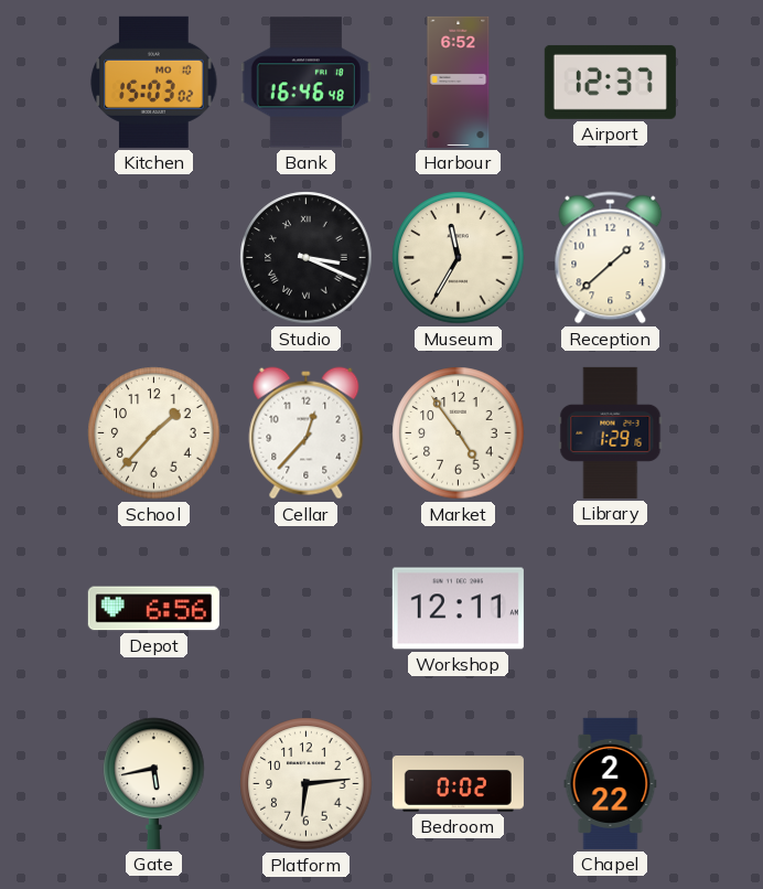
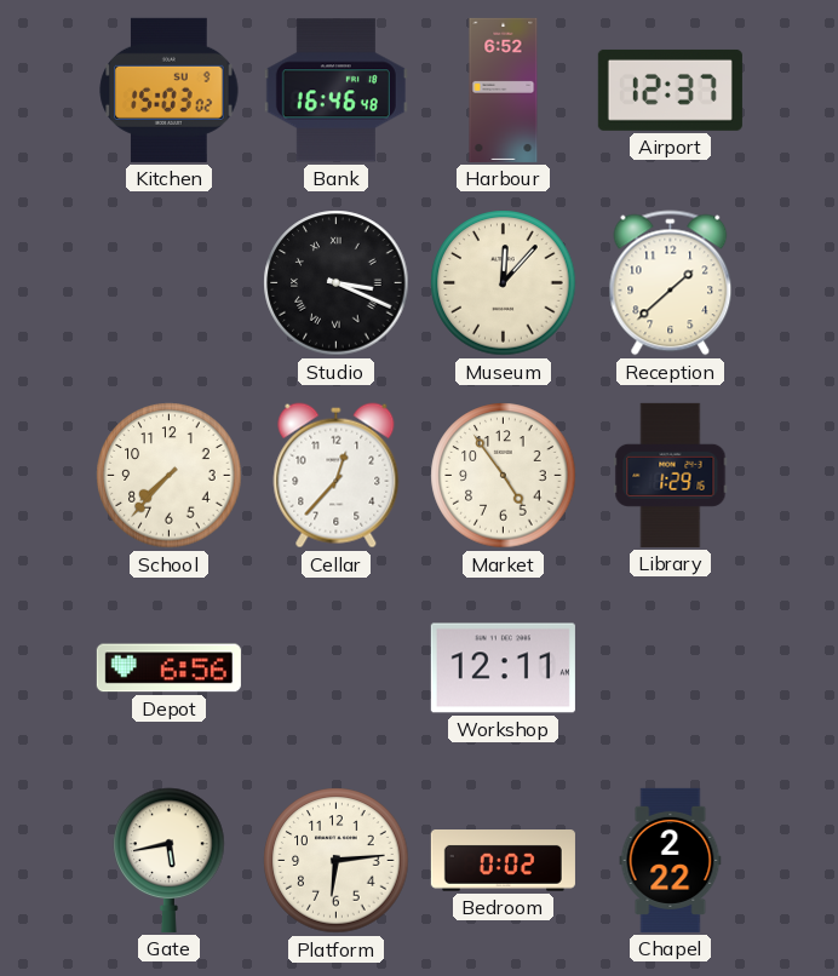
Kitchen date: MO 10 -> SU 9
Museum: 11:35 -> 12:07
School: 1:37 -> 7:37
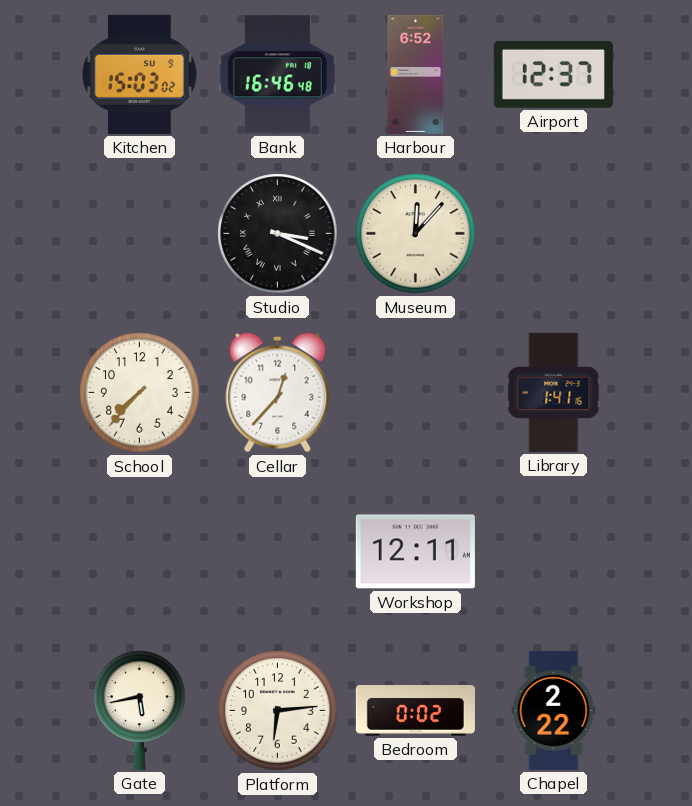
Reception: 1:38 -> none
Market: 4:54 -> none
Library: 1:29 -> 1:41
Depot: 6:56 -> none
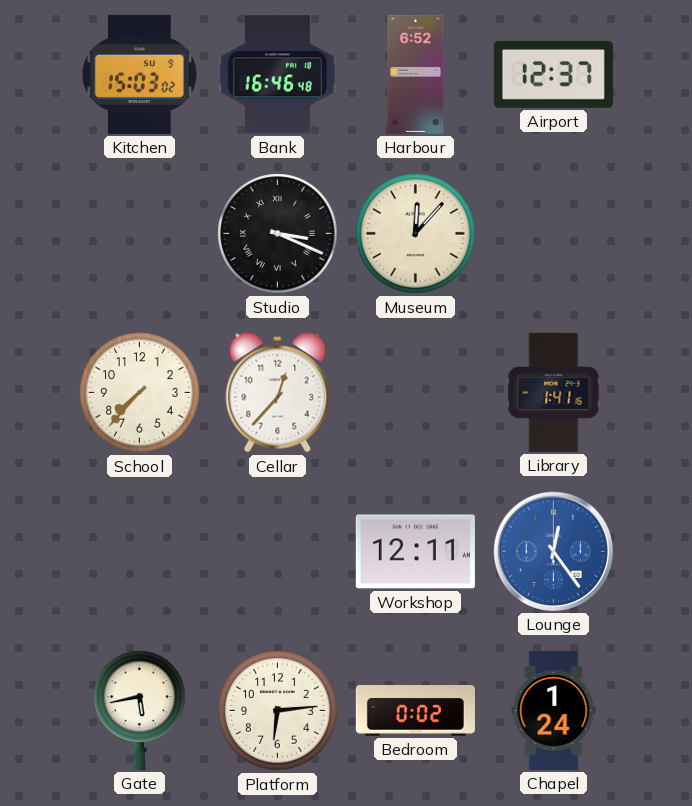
Lounge: none -> 12:24
Chapel: 2:22 -> 1:24
